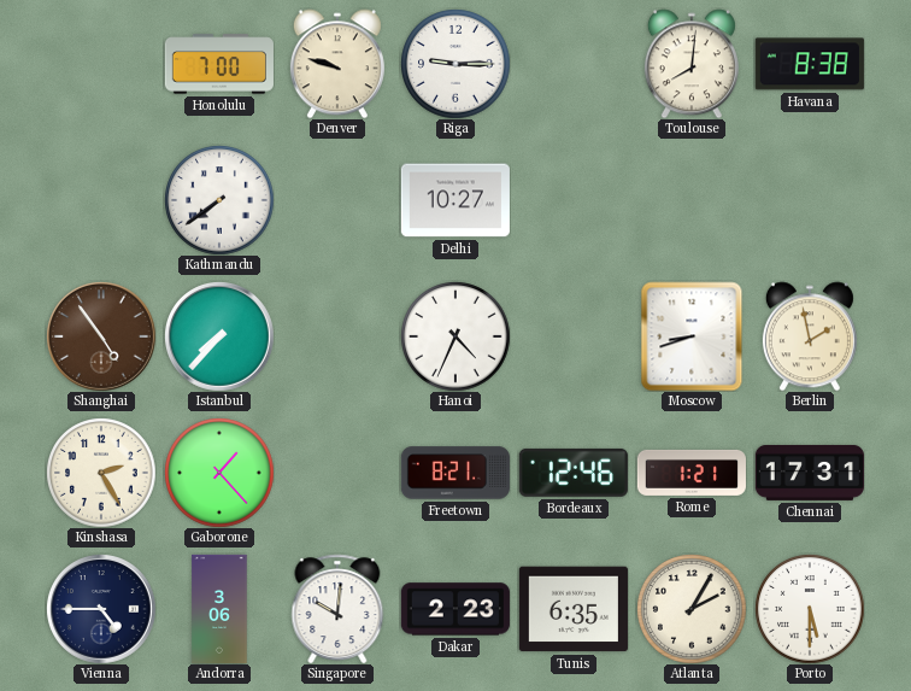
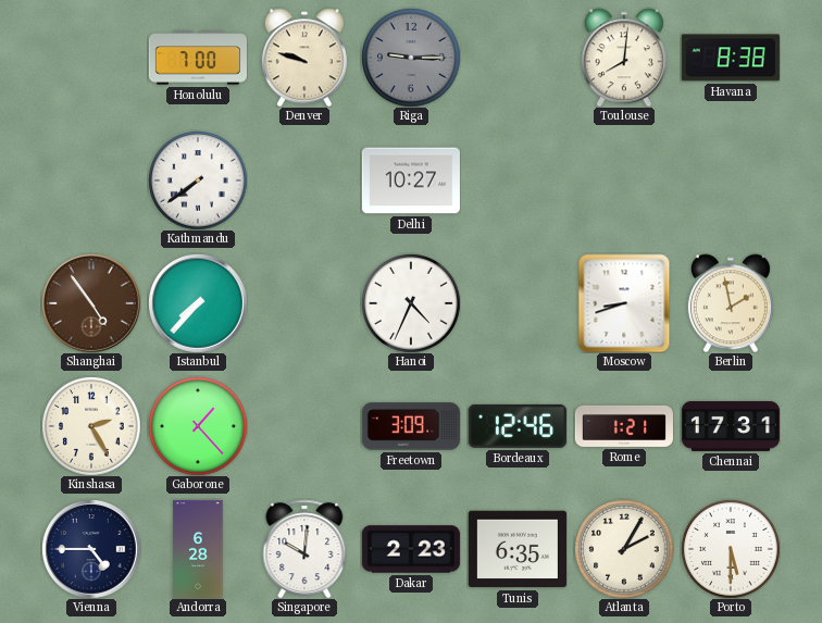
Riga dial: white -> grey
Freetown: 8:21 -> 3:09
Andorra: 3:06 -> 6:28
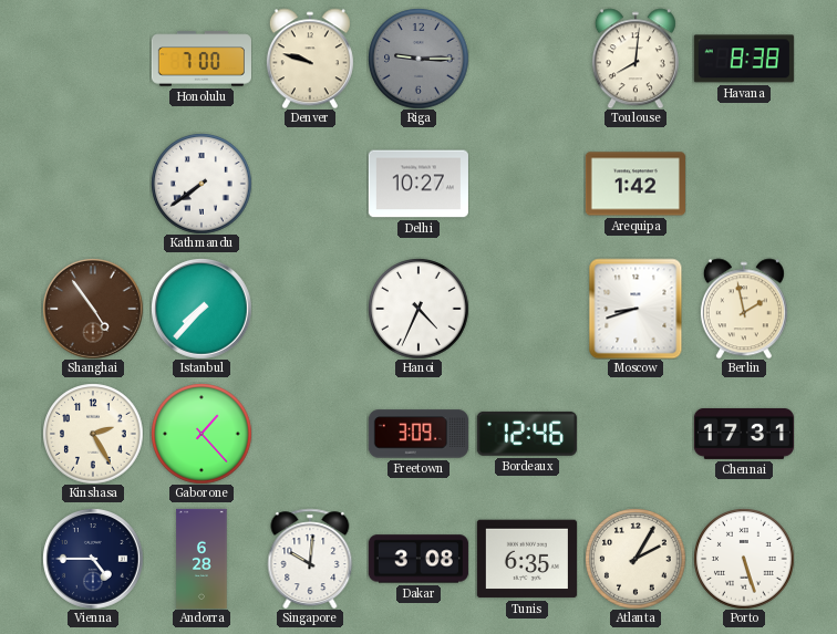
Arequipa: none -> 1:42
Rome: 1:21 -> none
Dakar: 2:23 -> 3:08
Porto: 5:30 -> 5:27
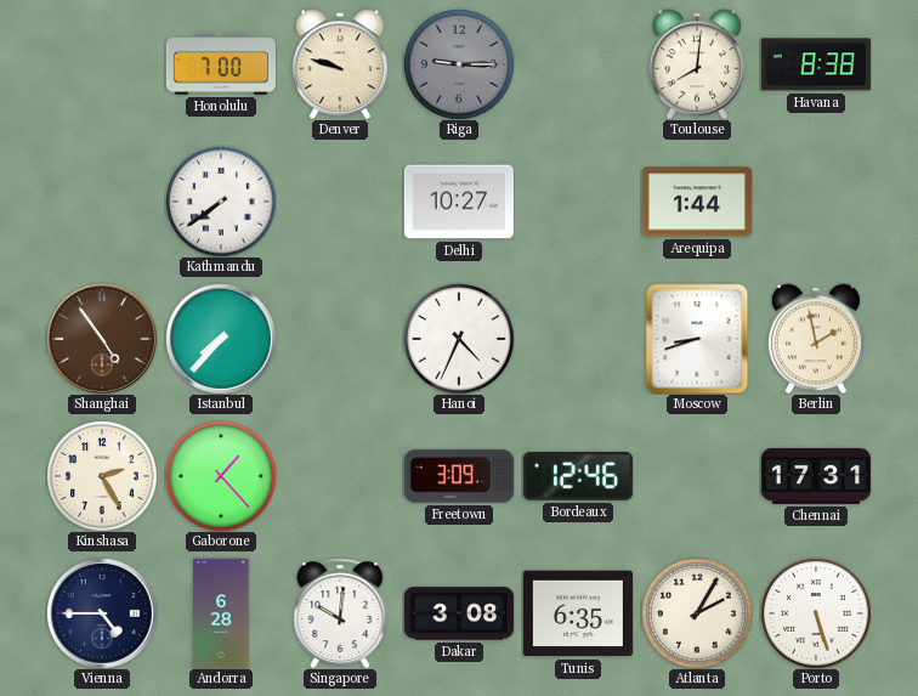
Arequipa: 1:42 -> 1:44
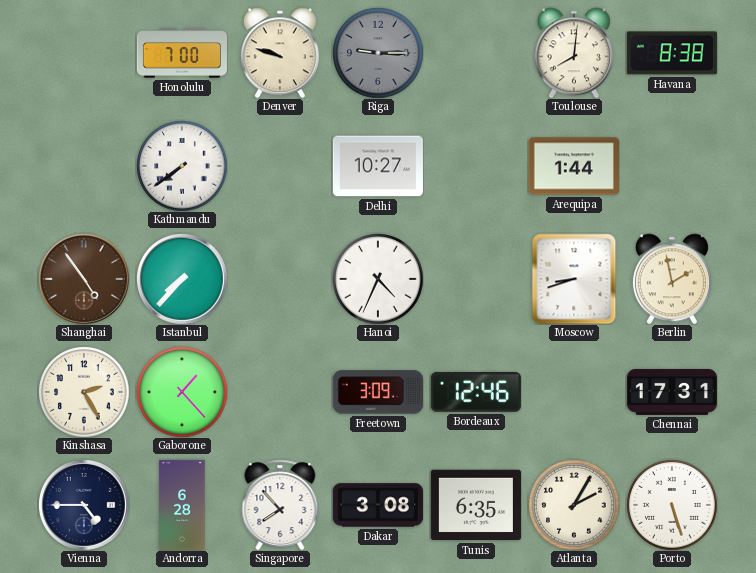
Singapore: 10:01 -> 7:53
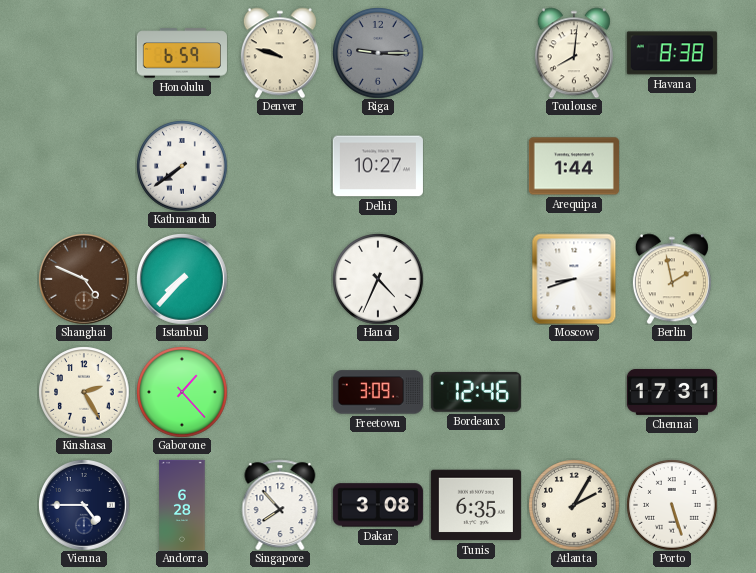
Honolulu: 7:00 -> 6:59
Shanghai: 4:54 -> 4:49
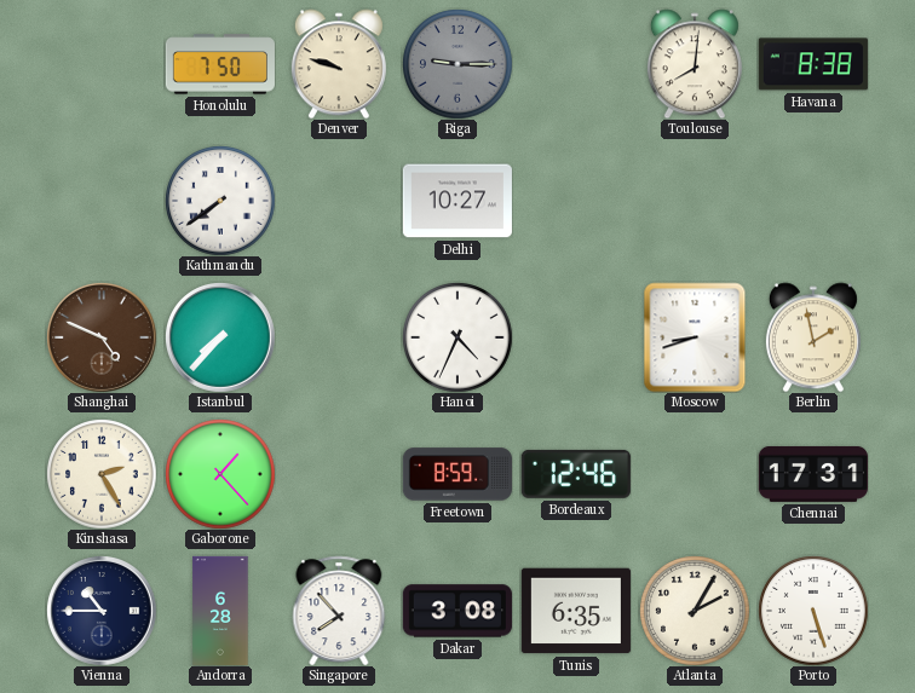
Honolulu: 6:59 -> 7:50
Arequipa: 1:44 -> none
Freetown: 3:09 -> 8:59
Vienna: 4:45 -> 10:45
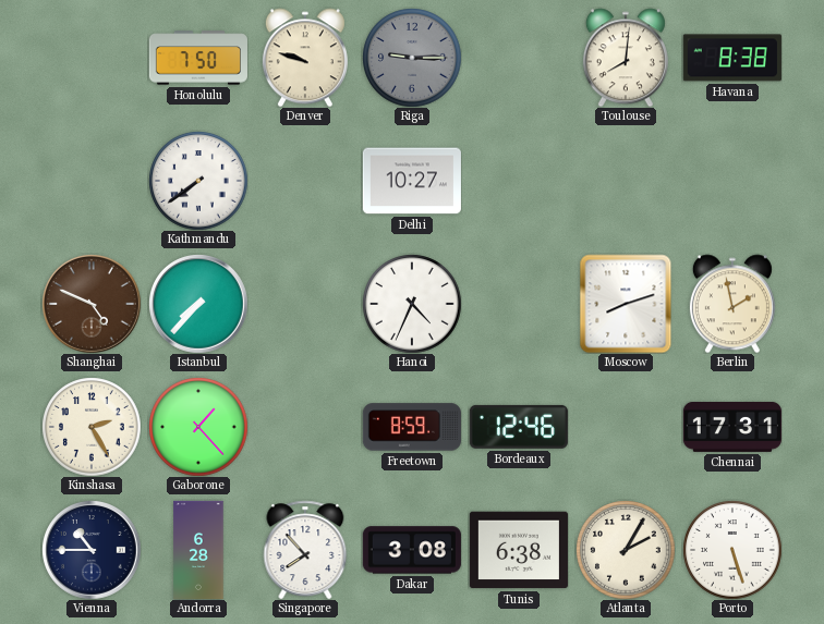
Moscow: 8:42 -> 8:12
Tunis: 6:35 -> 6:38
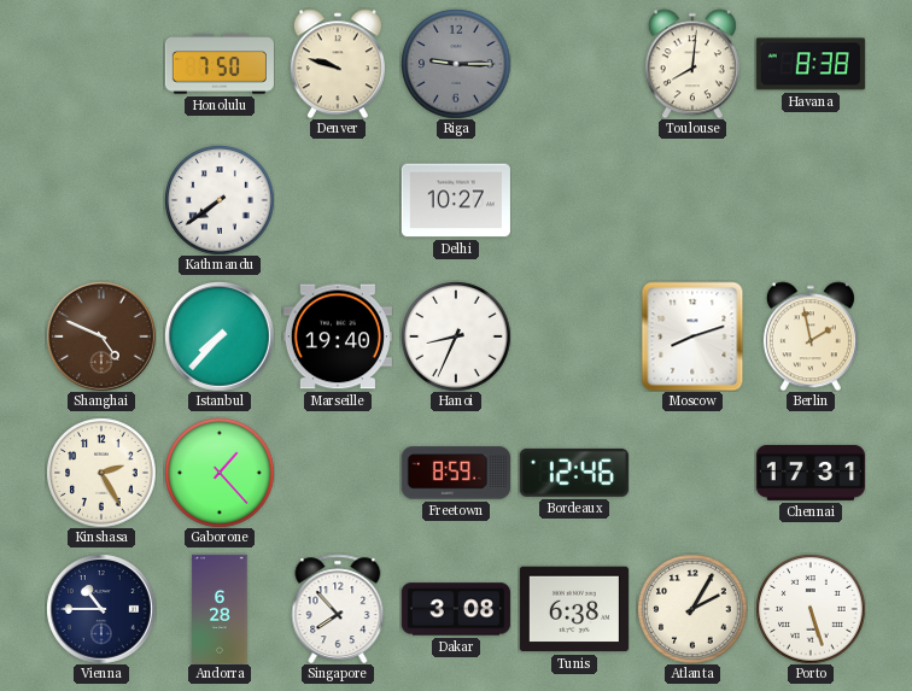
Marseille: none -> 19:40
Hanoi: 4:34 -> 8:34
